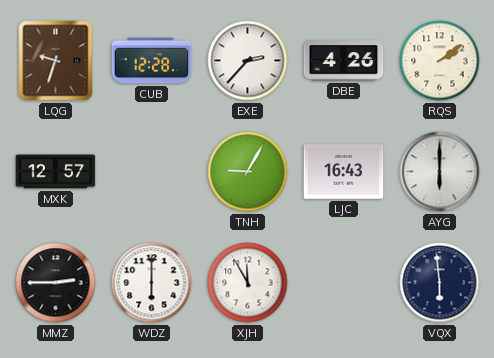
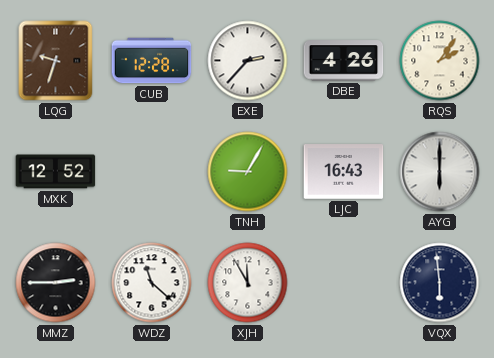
RQS: 2:09 -> 2:06
MXK: 12:57 -> 12:52
WDZ: 6:00 -> 11:22
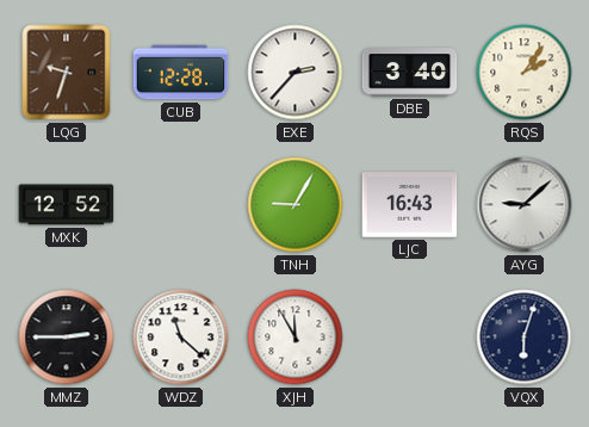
DBE: 4:26 -> 3:40
AYG: 6:00 -> 9:08
VQX: 5:59 -> 6:03
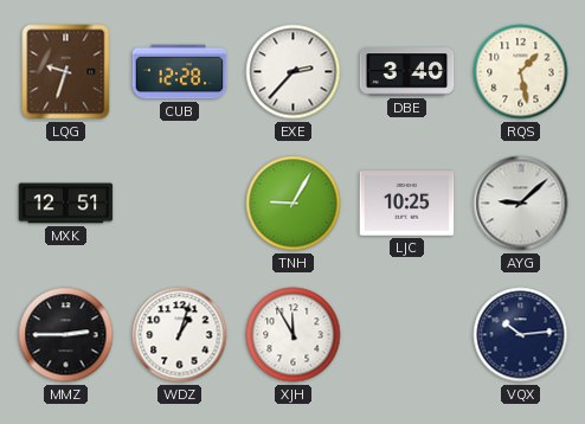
RQS: 2:06 -> 1:28
MXK: 12:52 -> 12:51
LJC: 16:43 -> 10:25
WDZ: 11:22 -> 1:03
VQX: 6:03 -> 10:14
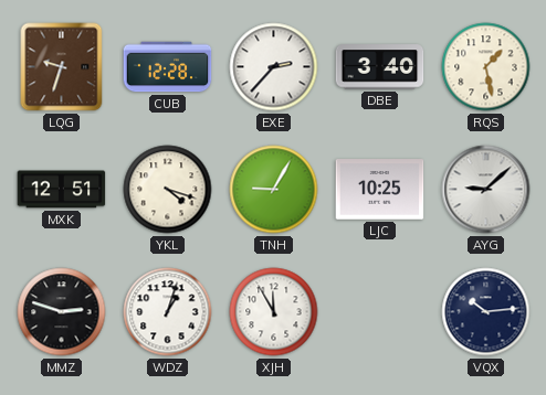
YKL: none -> 4:18
MMZ: 2:45 -> 2:48
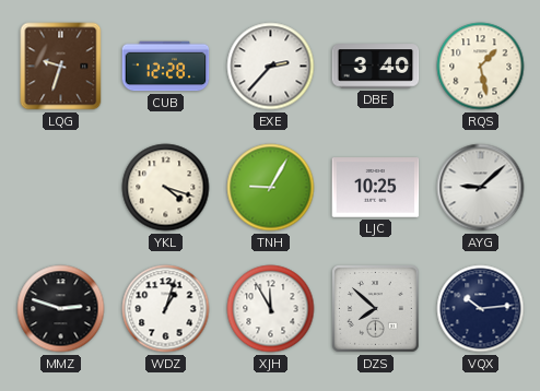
MXK: 12:51 -> none
DZS: none -> 7:52
